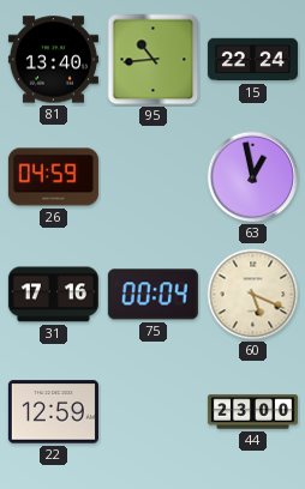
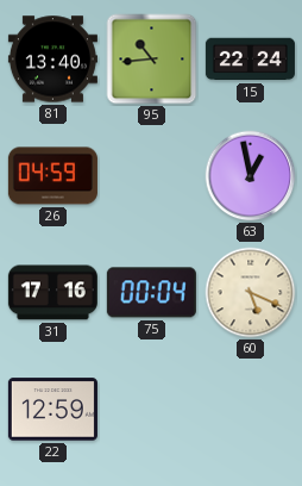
44: 23:00 -> none
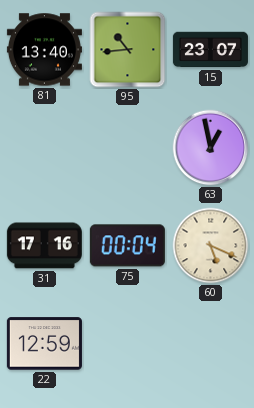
15: 22:24 -> 23:07
26: 04:59 -> none
